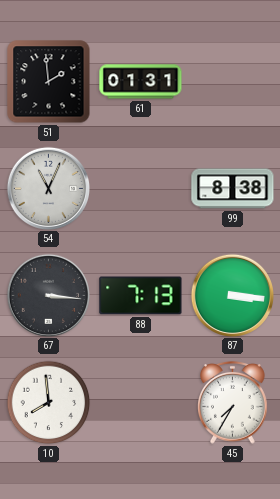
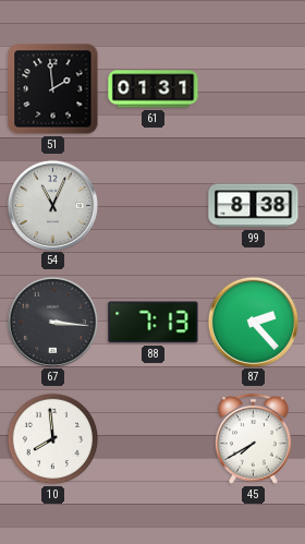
87: 3:16 -> 2:23
45: 7:35 -> 7:40
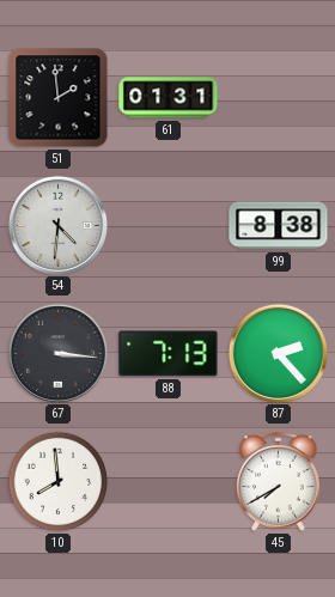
54: 11:04 -> 4:31
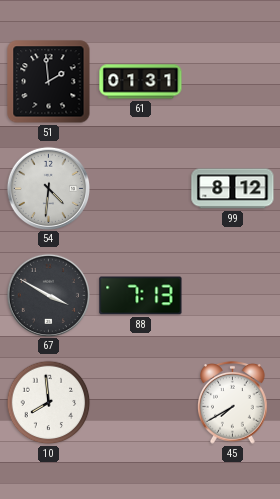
99: 8:38 -> 8:12
67: 3:16 -> 3:50
87: 2:23 -> none
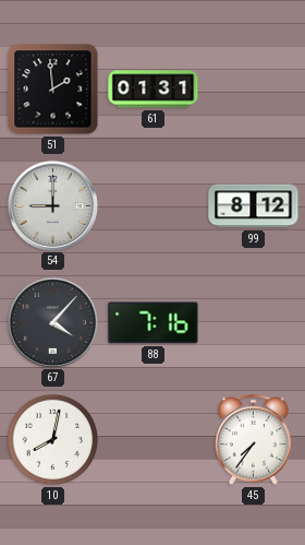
54: 4:31 -> 9:00
67: 3:50 -> 4:07
88: 7:13 -> 7:16
10: 7:59 -> 8:02
45: 7:40 -> 7:36
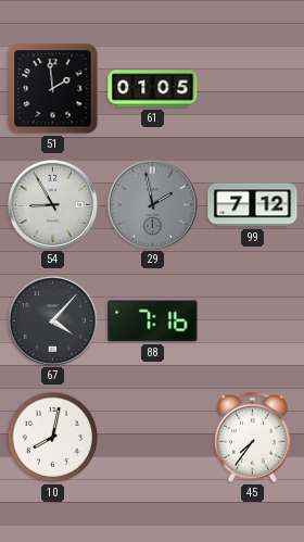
61: 01:31 -> 01:05
54: 9:00 -> 8:55
29: none -> 1:58
99: 8:12 -> 7:12
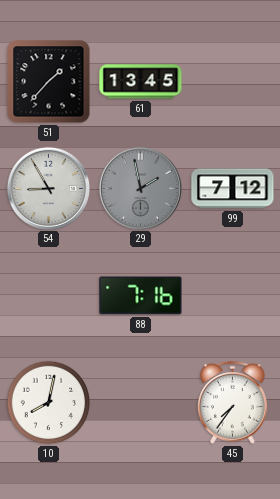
51: 1:59 -> 1:37
61: 01:05 -> 13:45
67: 4:07 -> none
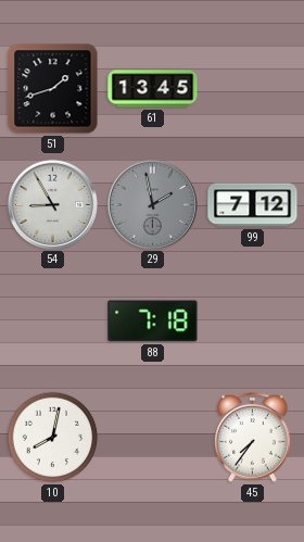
51: 1:37 -> 1:42
88: 7:16 -> 7:18
